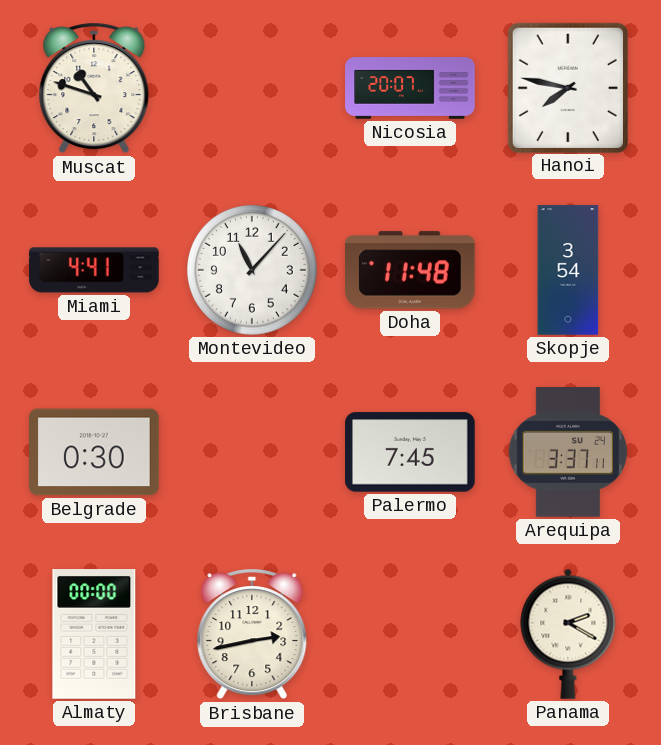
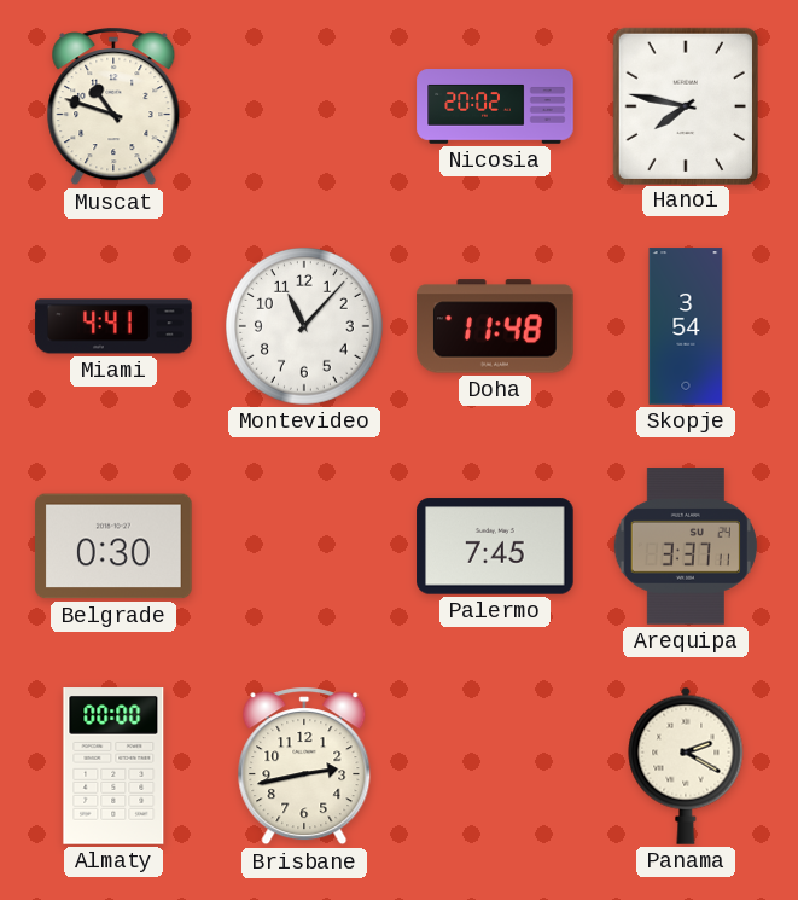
Nicosia: 20:07 -> 20:02
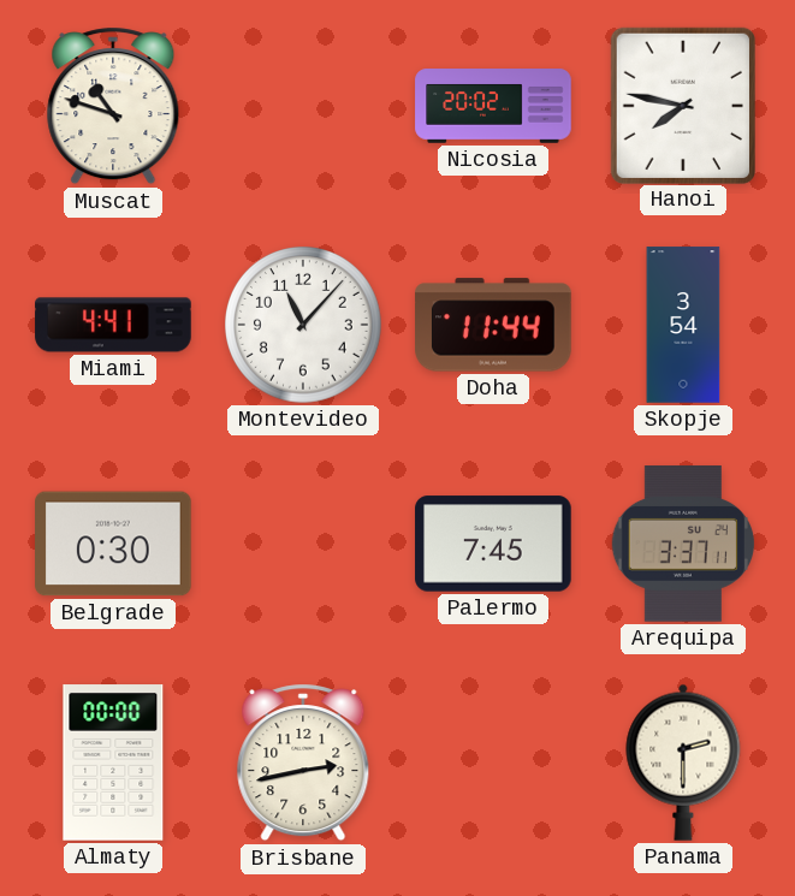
Doha: 11:48 -> 11:44
Panama: 2:20 -> 2:30
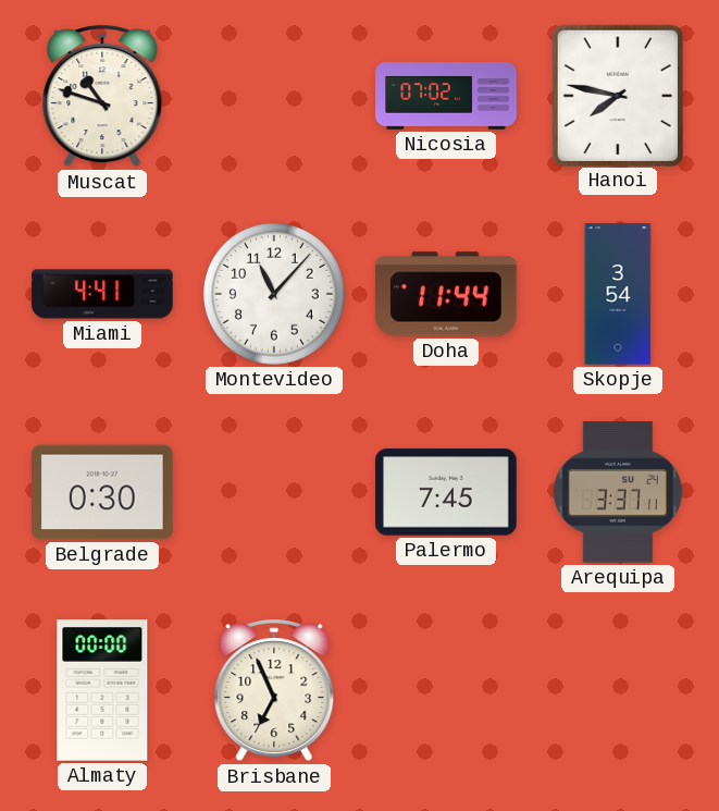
Nicosia: 20:02 -> 07:02
Brisbane: 2:43 -> 6:56
Panama: 2:30 -> none
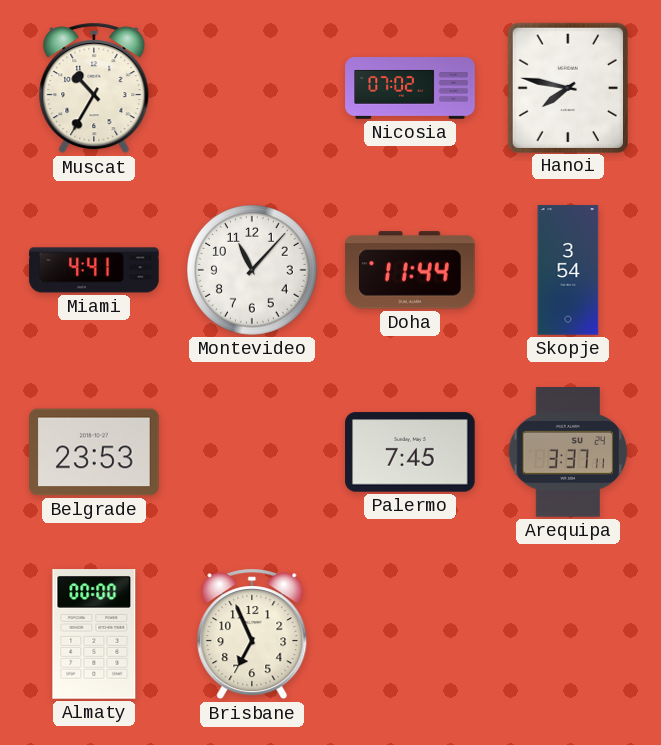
Muscat: 10:48 -> 10:35
Belgrade: 0:30 -> 23:53
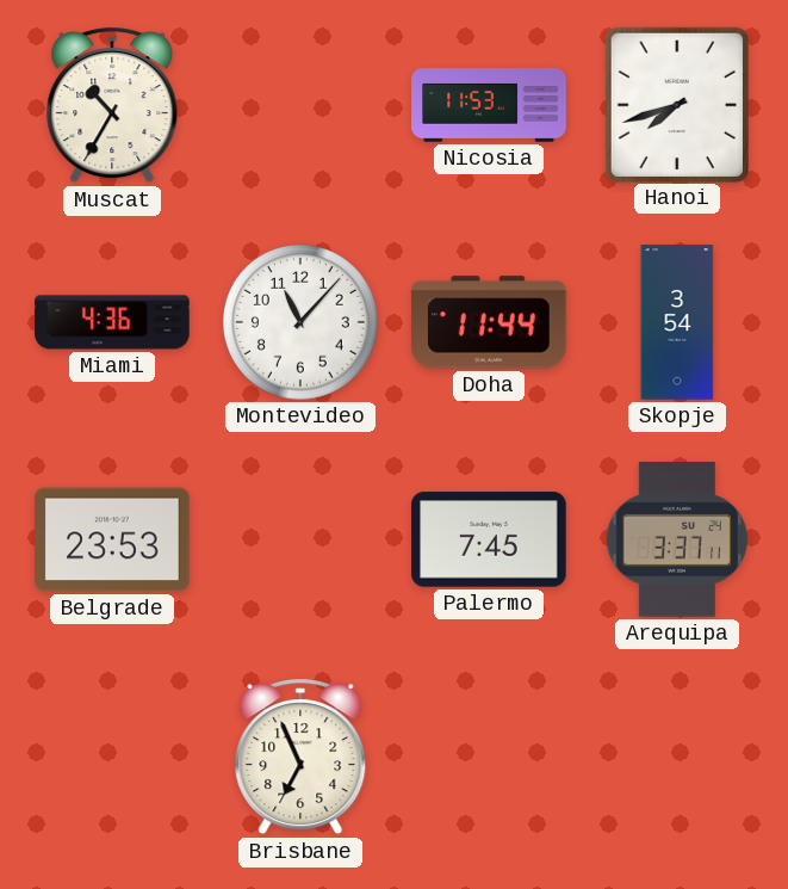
Nicosia: 07:02 -> 11:53
Hanoi: 7:47 -> 7:42
Miami: 4:41 -> 4:36
Almaty: 00:00 -> none
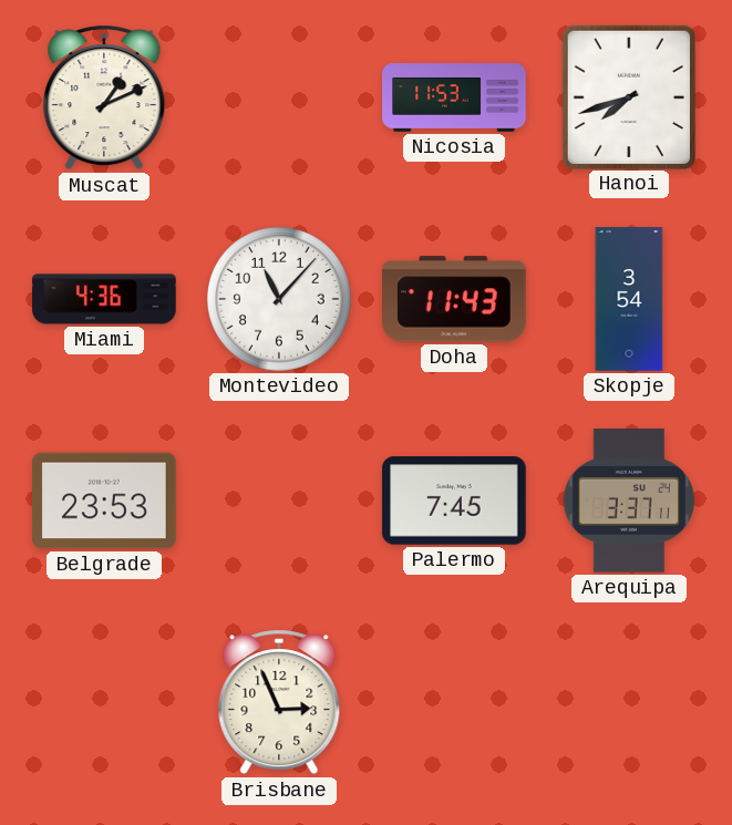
Muscat: 10:35 -> 1:11
Doha: 11:44 -> 11:43
Brisbane: 6:56 -> 2:56
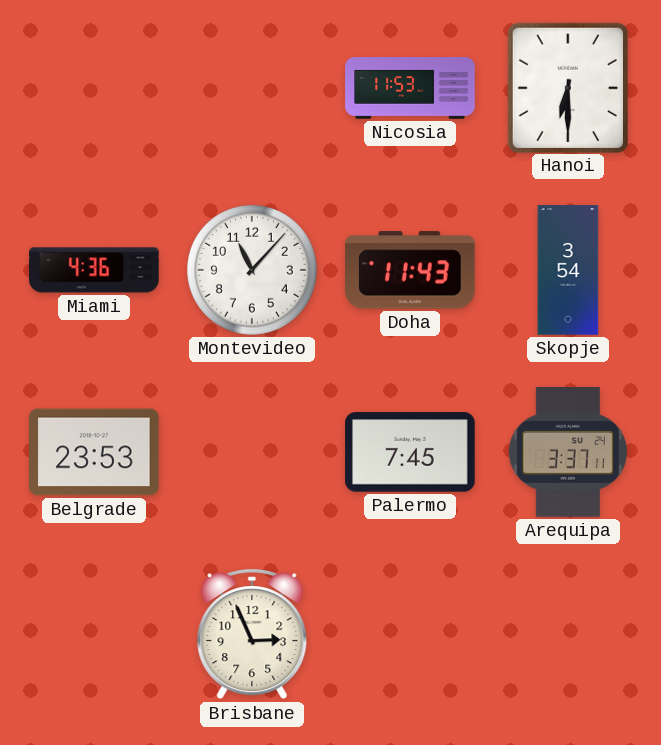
Muscat: 1:11 -> none
Hanoi: 7:42 -> 6:30
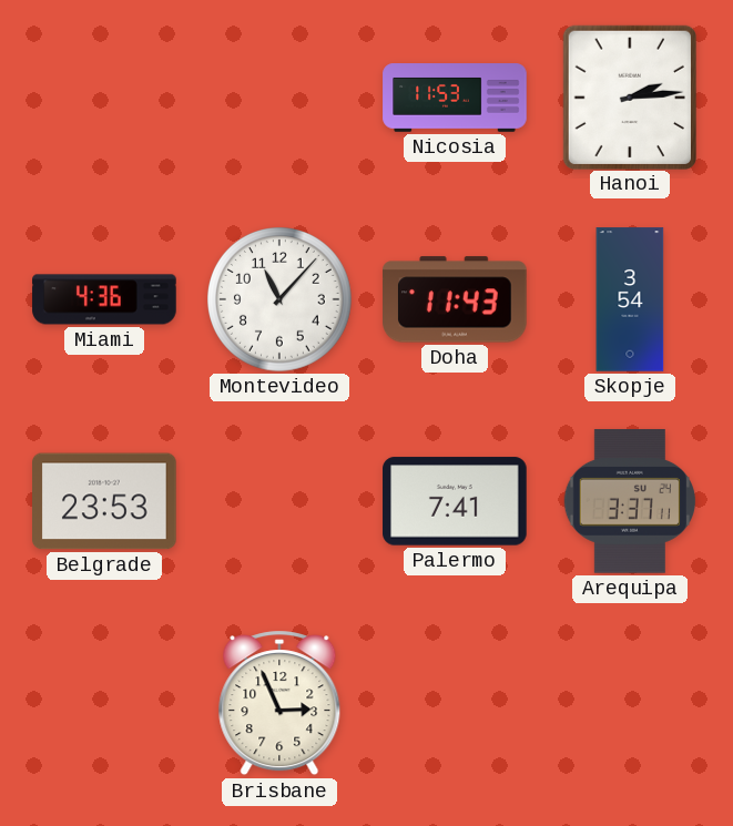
Hanoi: 6:30 -> 2:14
Palermo: 7:45 -> 7:41
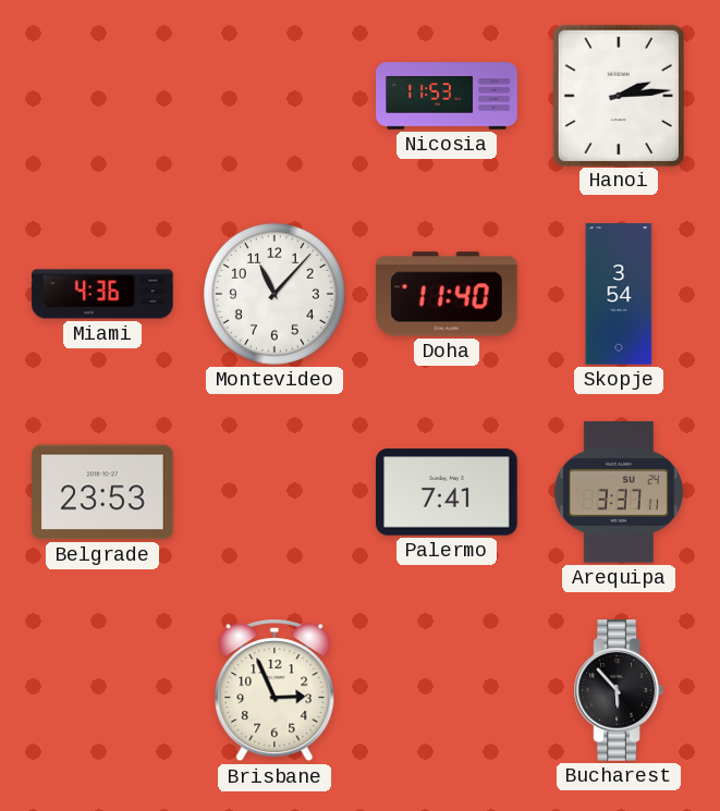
Doha: 11:43 -> 11:40
Bucharest: none -> 5:53
